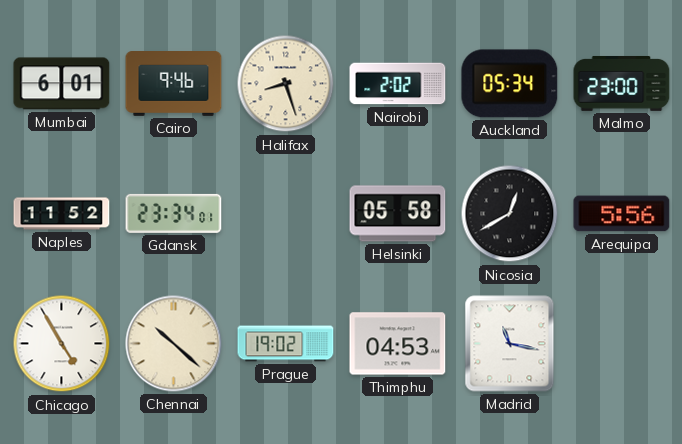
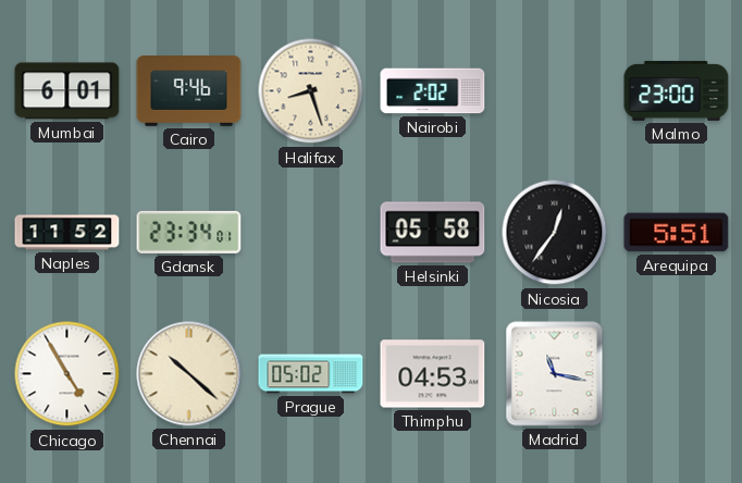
Auckland: 05:34 -> none
Nicosia: 12:40 -> 12:36
Arequipa: 5:56 -> 5:51
Prague: 19:02 -> 05:02
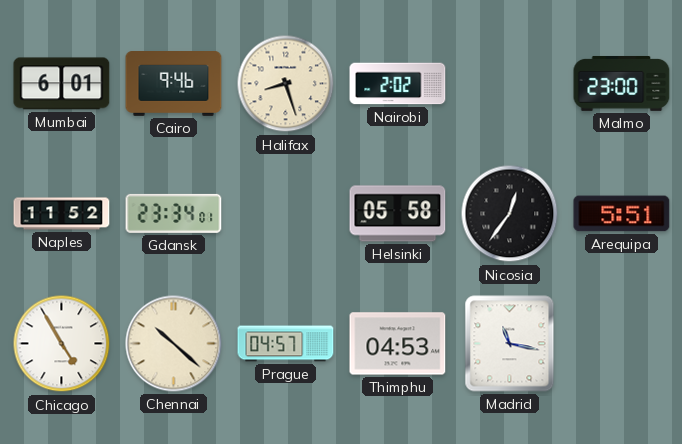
Prague: 05:02 -> 04:57
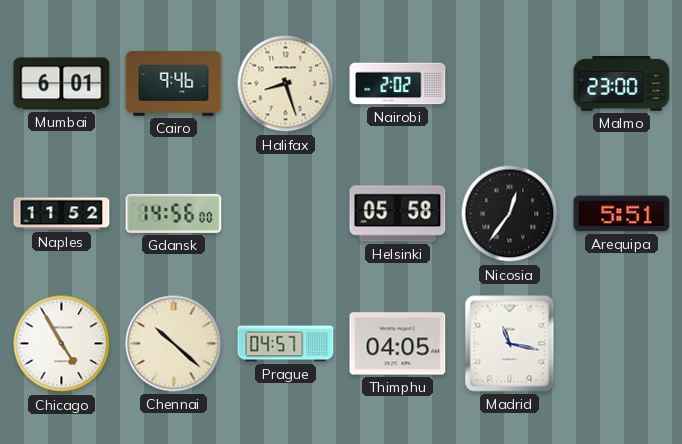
Gdansk: 23:34 -> 14:56
Thimphu: 04:53 -> 04:05
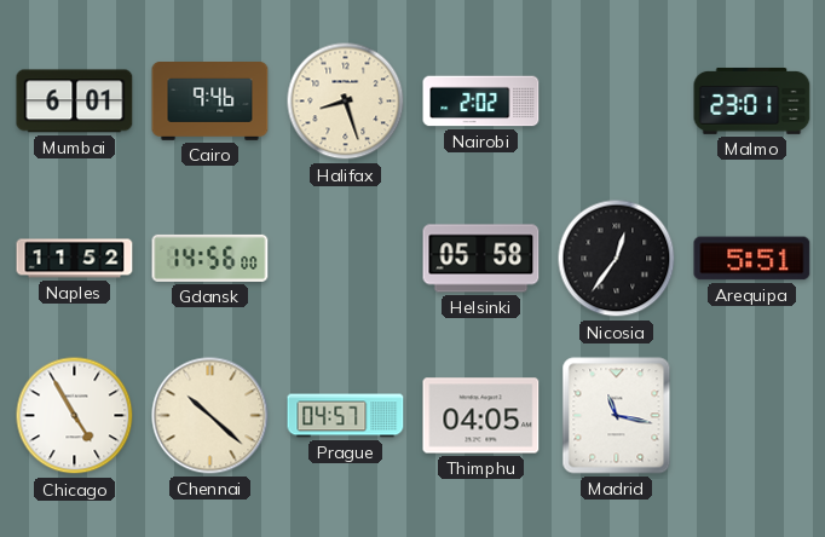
Malmo: 23:00 -> 23:01
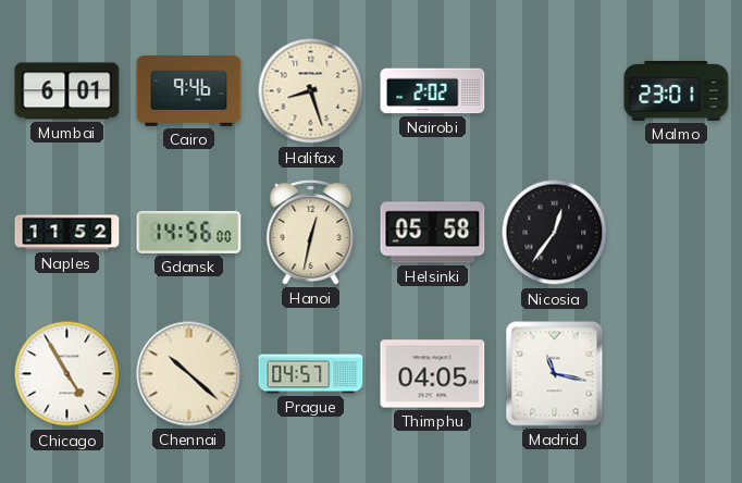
Hanoi: none -> 12:32
Arequipa: 5:51 -> none
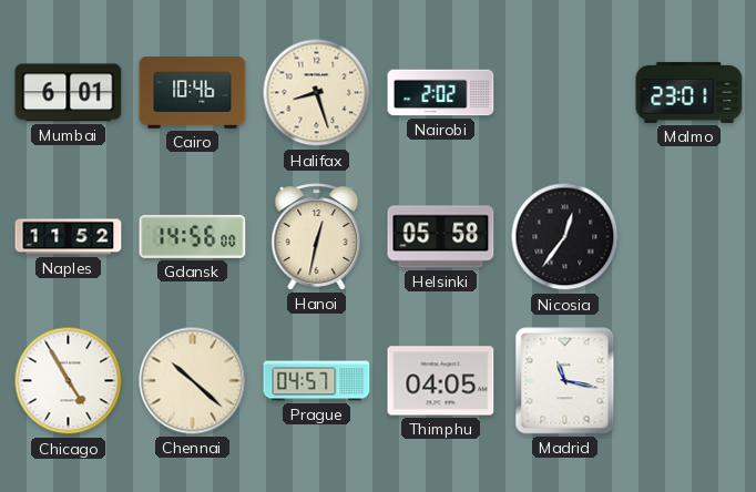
Cairo: 9:46 -> 10:46
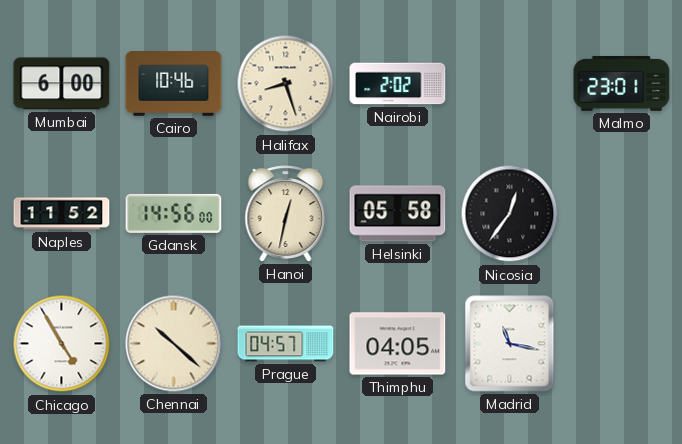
Mumbai: 6:01 -> 6:00
